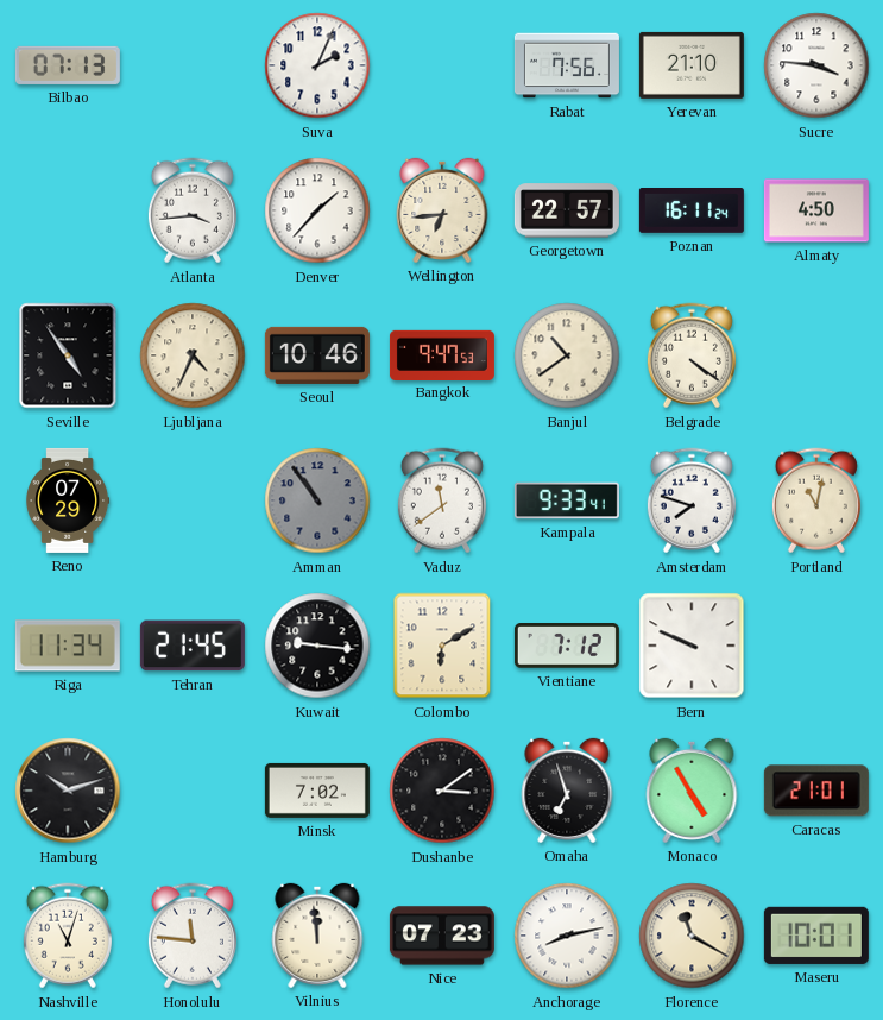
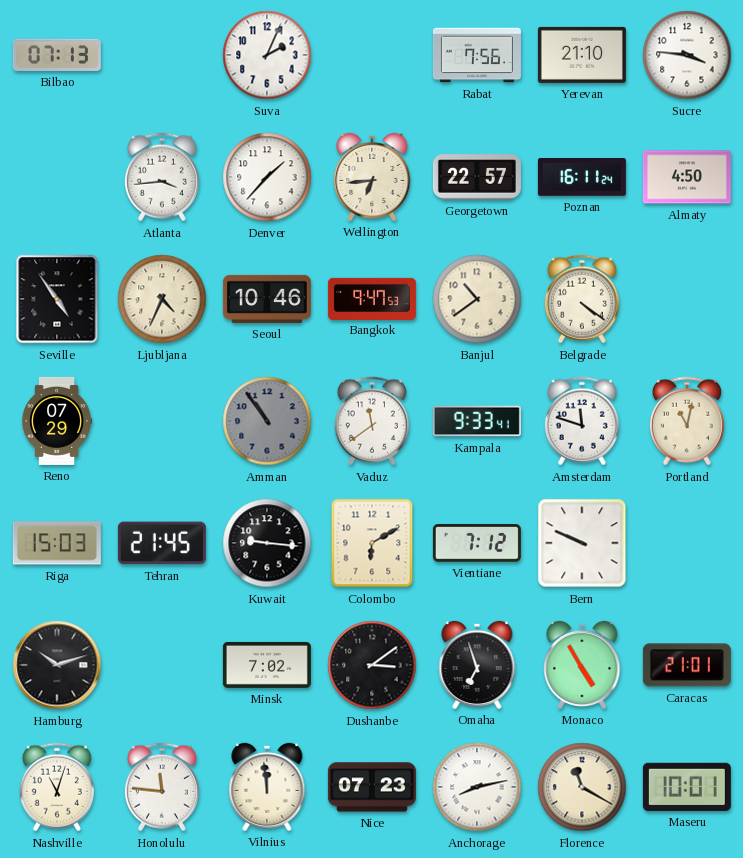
Amsterdam: 7:48 -> 11:48
Riga: 11:34 -> 15:03
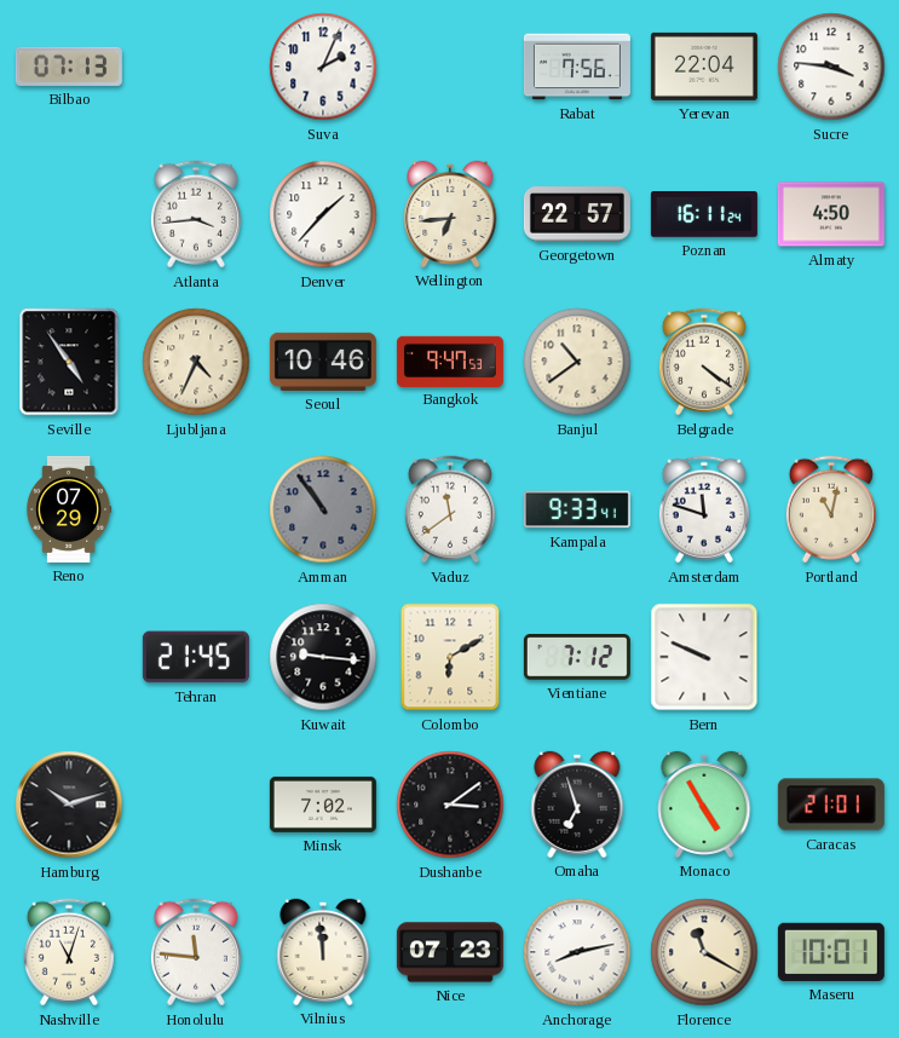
Yerevan: 21:10 -> 22:04
Riga: 15:03 -> none
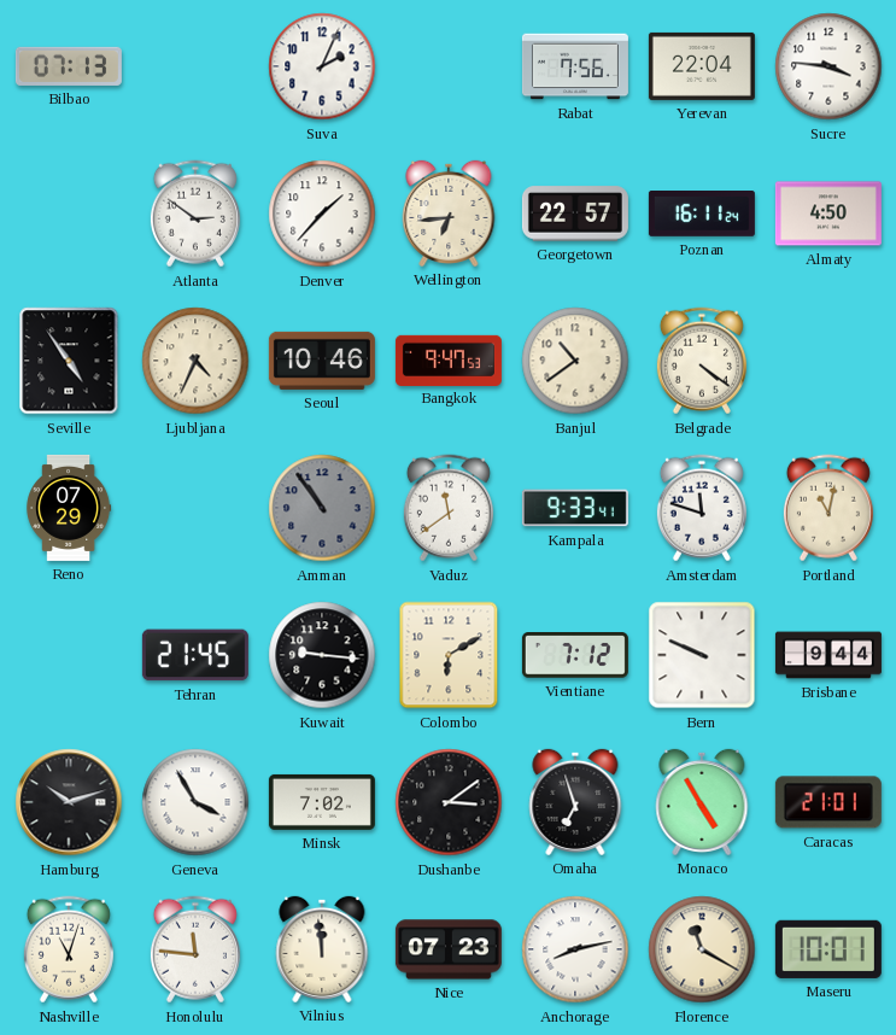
Atlanta: 3:44 -> 2:51
Brisbane: none -> 9:44
Geneva: none -> 3:55
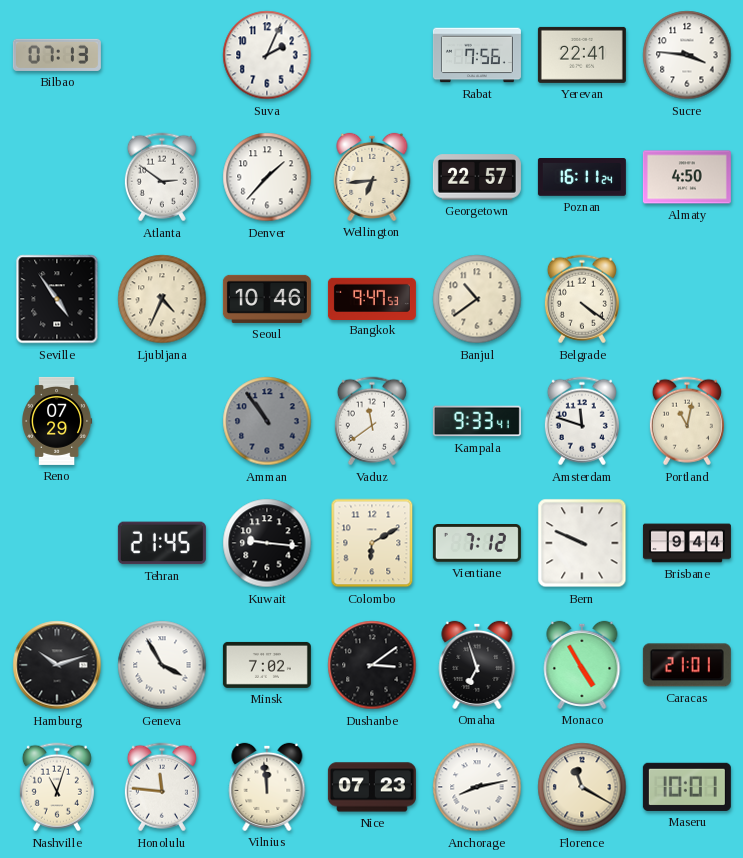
Yerevan: 22:04 -> 22:41
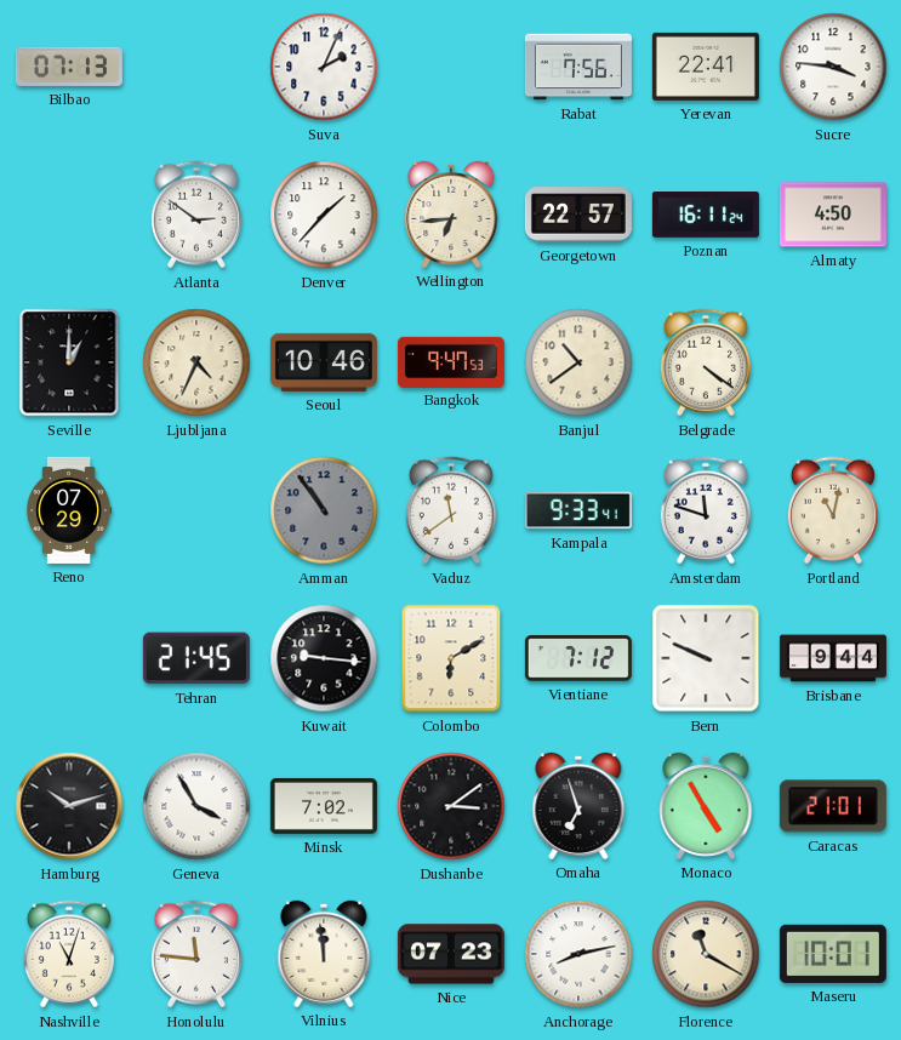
Seville: 4:54 -> 1:00
